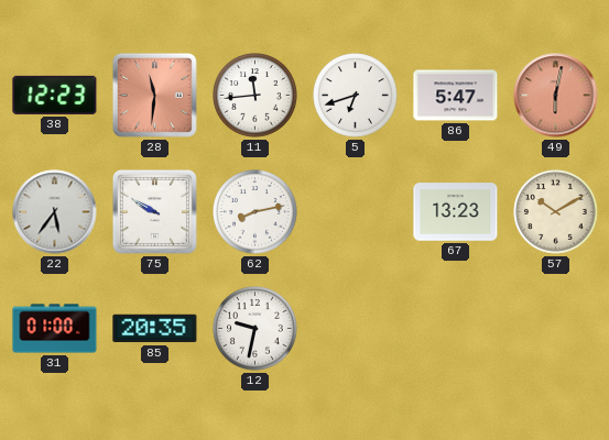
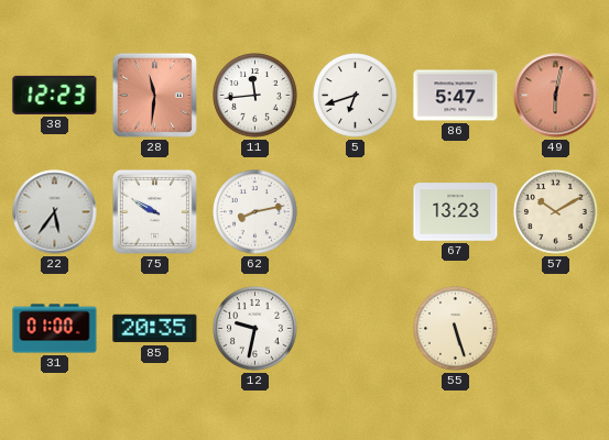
55: none -> 5:27
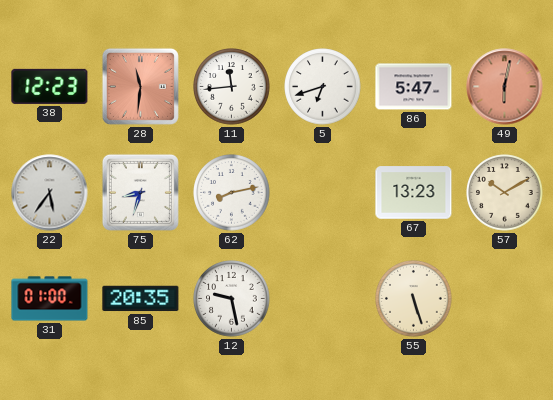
75: 9:50 -> 8:33
12: 9:32 -> 9:28
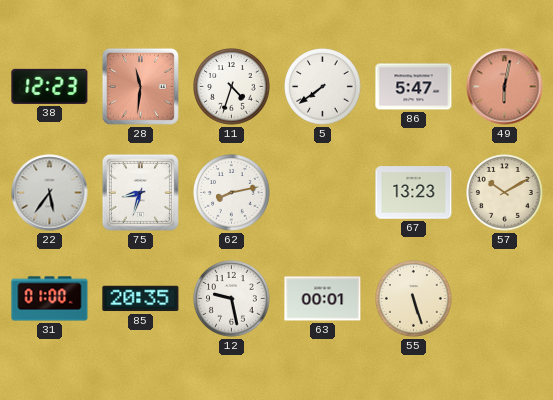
11: 11:44 -> 4:33
5: 6:42 -> 7:39
63: none -> 00:01
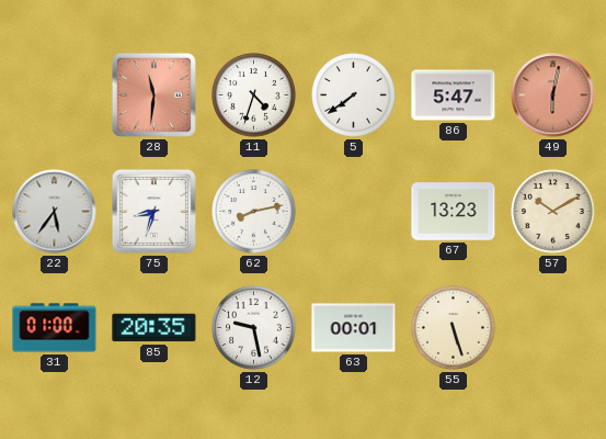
38: 12:23 -> none
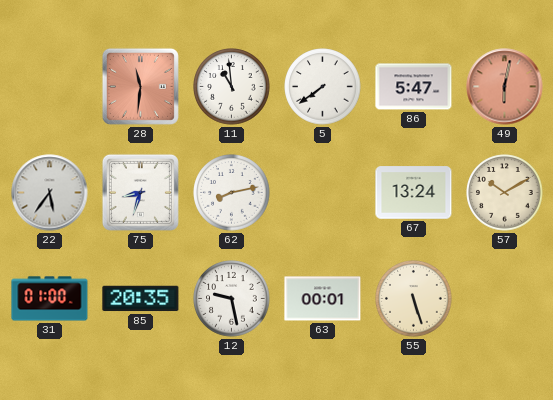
11: 4:33 -> 10:59
67: 13:23 -> 13:24
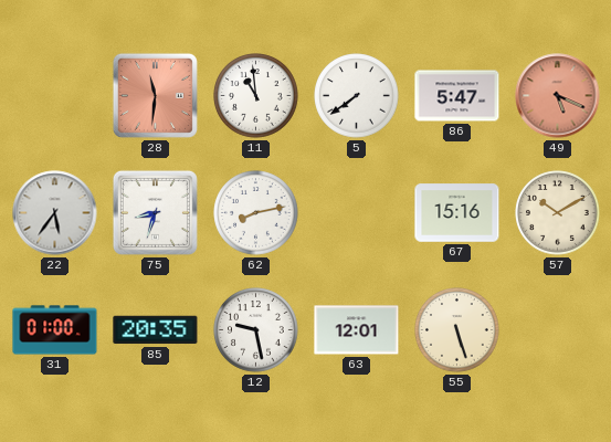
49: 6:02 -> 5:19
67: 13:24 -> 15:16
63: 00:01 -> 12:01
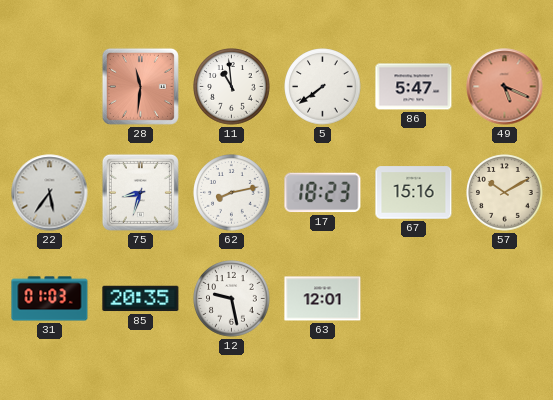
17: none -> 18:23
31: 01:00 -> 01:03
55: 5:27 -> none
